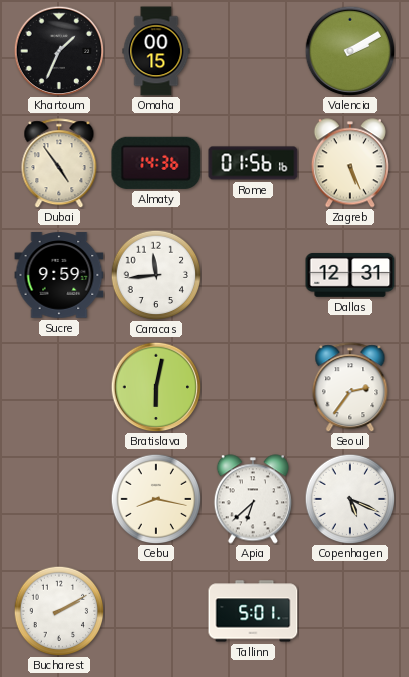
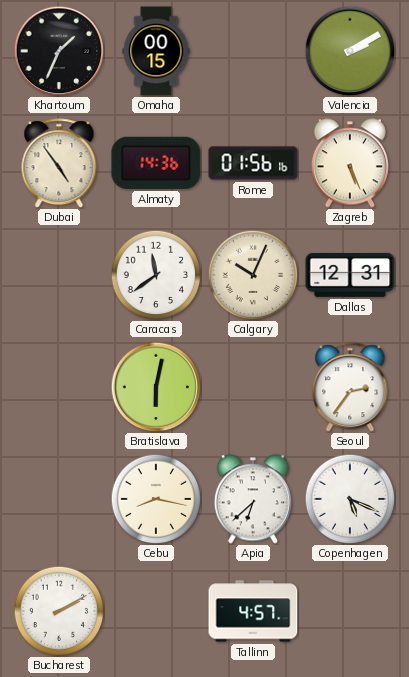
Sucre: 9:59 -> none
Caracas: 11:44 -> 11:39
Calgary: none -> 10:04
Tallinn: 5:01 -> 4:57
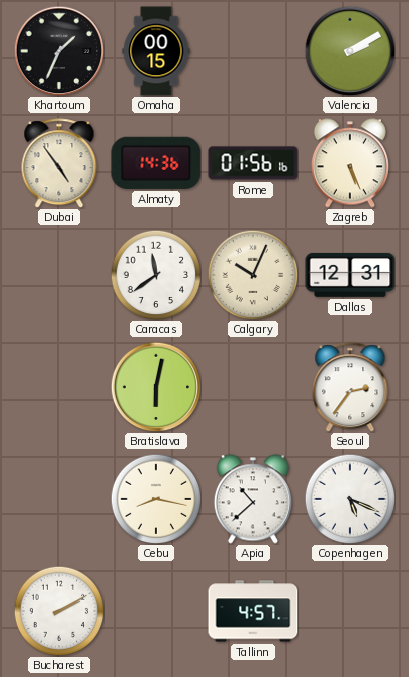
Apia: 6:38 -> 10:38
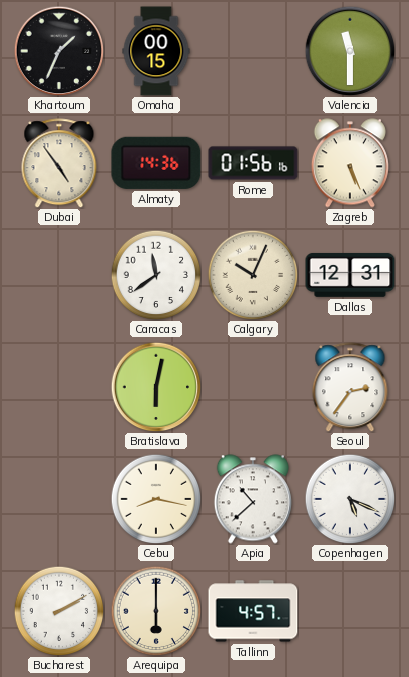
Valencia: 2:10 -> 11:30
Arequipa: none -> 6:00
